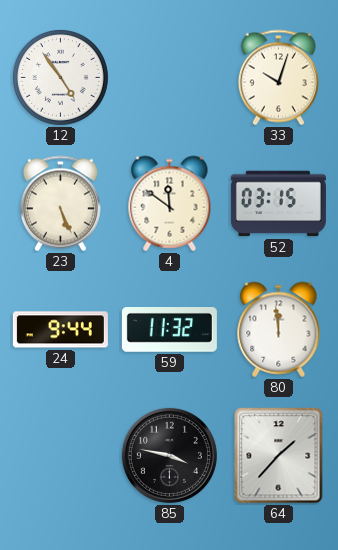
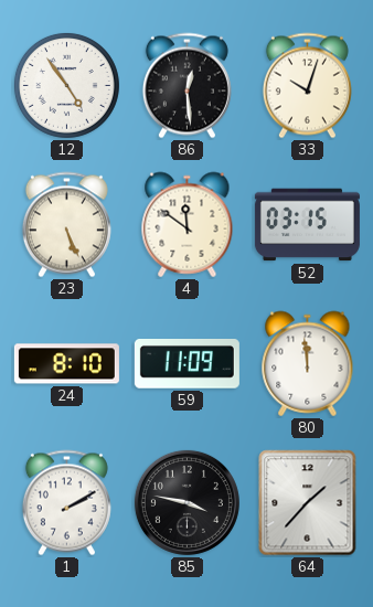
86: none -> 12:29
24: 9:44 -> 8:10
59: 11:32 -> 11:09
1: none -> 2:10
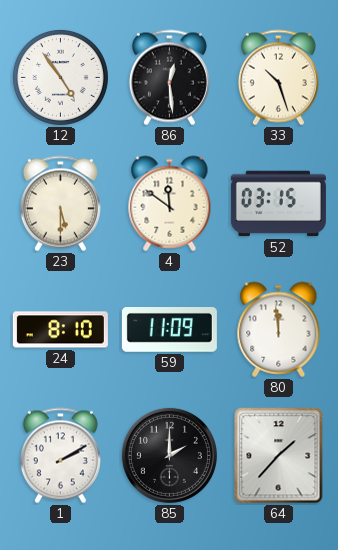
33: 10:03 -> 10:27
23: 5:26 -> 5:30
85: 3:47 -> 2:00
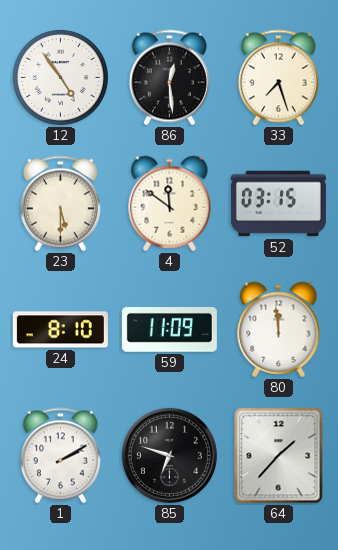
33: 10:27 -> 7:27
85: 2:00 -> 6:48
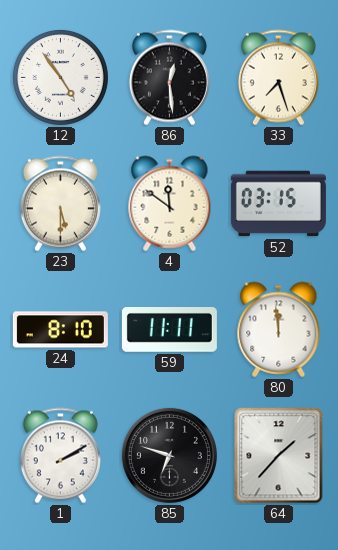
59: 11:09 -> 11:11
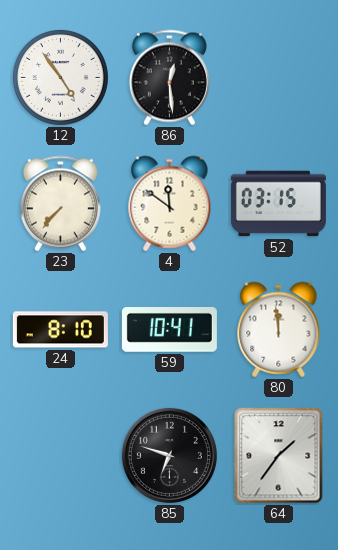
33: 7:27 -> none
23: 5:30 -> 7:37
59: 11:11 -> 10:41
1: 2:10 -> none
64: 1:37 -> 1:36
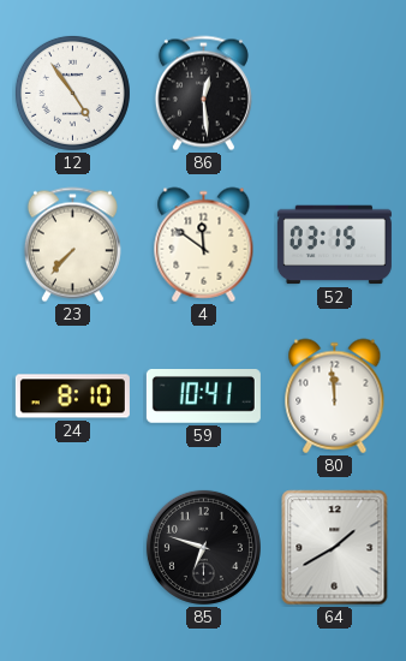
64: 1:36 -> 1:40
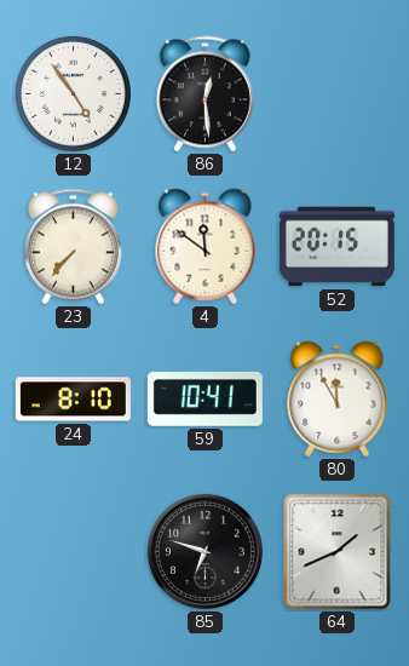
52: 03:15 -> 20:15
80: 11:59 -> 11:55
64: 1:40 -> 1:41
